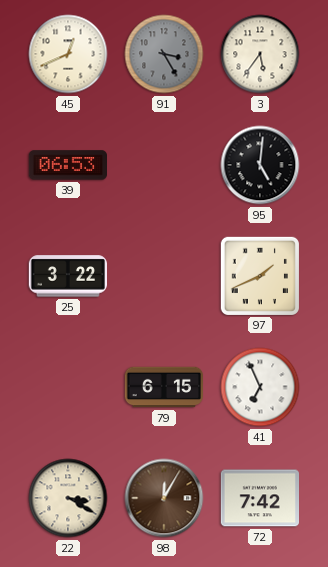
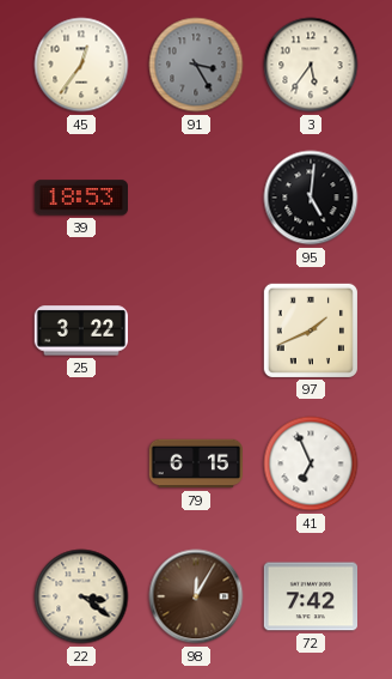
45: 12:41 -> 12:36
39: 06:53 -> 18:53
22: 3:20 -> 3:21
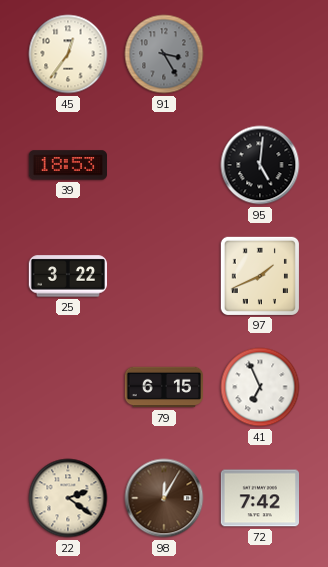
3: 5:36 -> none
22: 3:21 -> 2:21
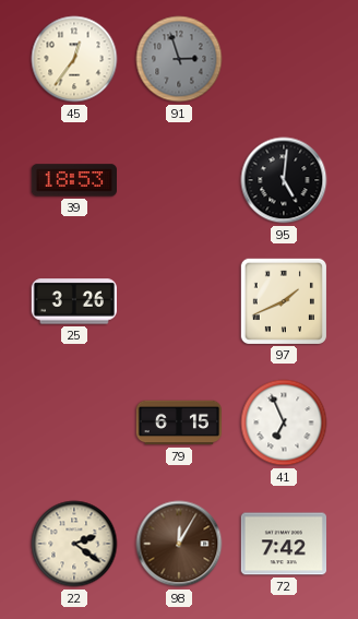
91: 3:25 -> 2:57
25: 3:22 -> 3:26
